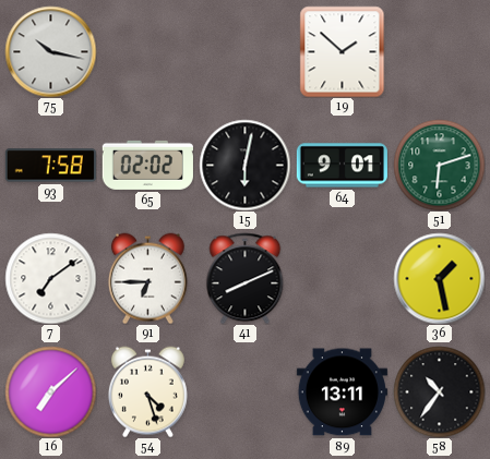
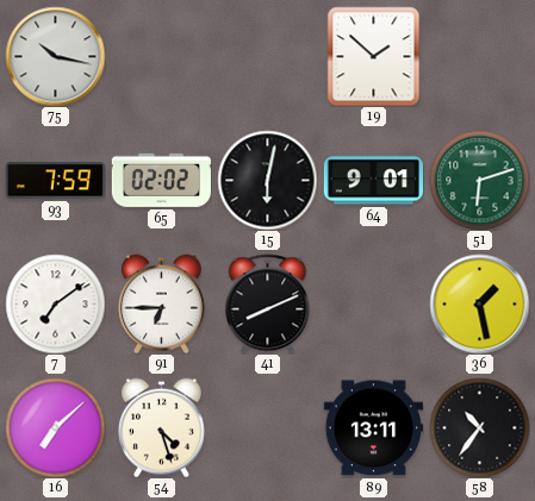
93: 7:58 -> 7:59
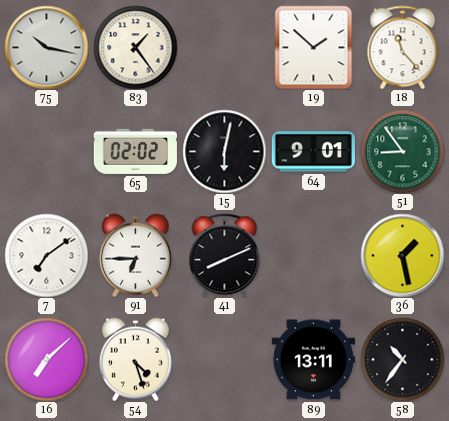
83: none -> 1:24
18: none -> 11:23
93: 7:59 -> none
51: 6:12 -> 8:54
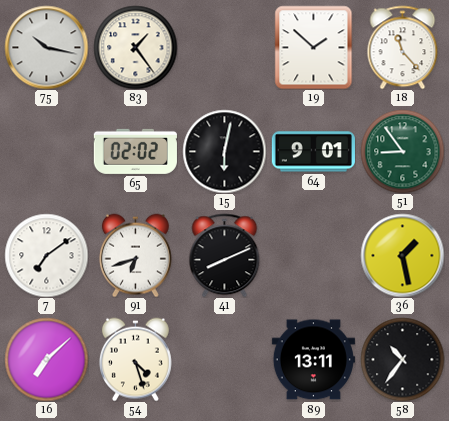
91: 6:45 -> 6:42
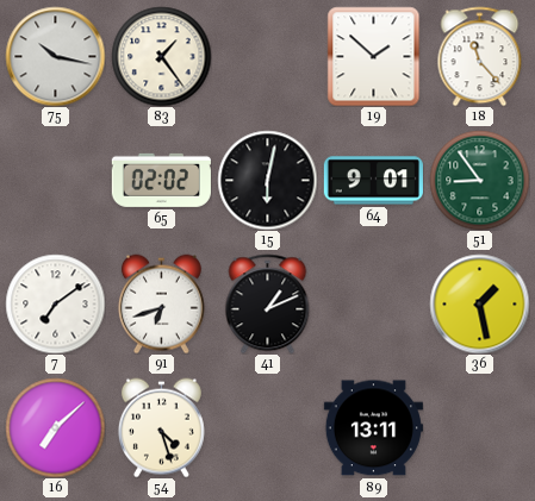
41: 8:11 -> 1:11
58: 10:36 -> none
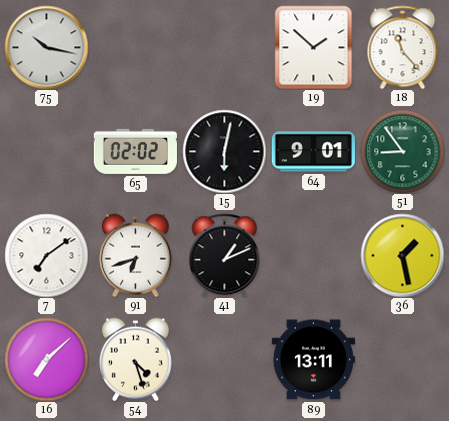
83: 1:24 -> none
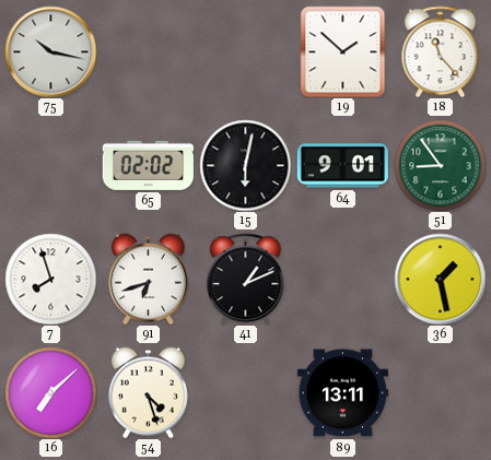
7: 7:09 -> 7:57
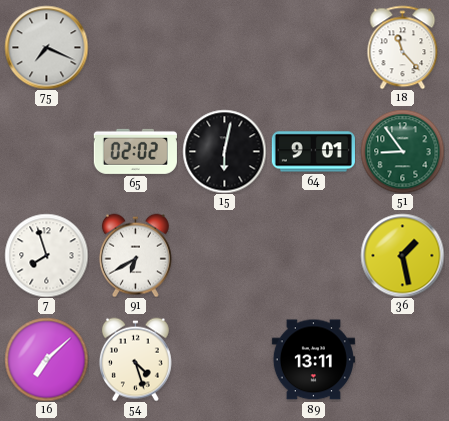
75: 10:17 -> 7:19
19: 1:52 -> none
91: 6:42 -> 6:40
41: 1:11 -> none
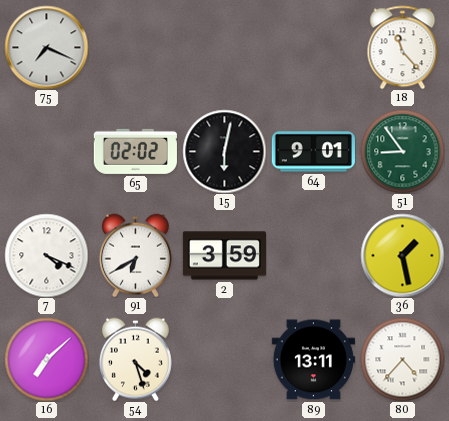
7: 7:57 -> 4:19
2: none -> 3:59
80: none -> 4:37
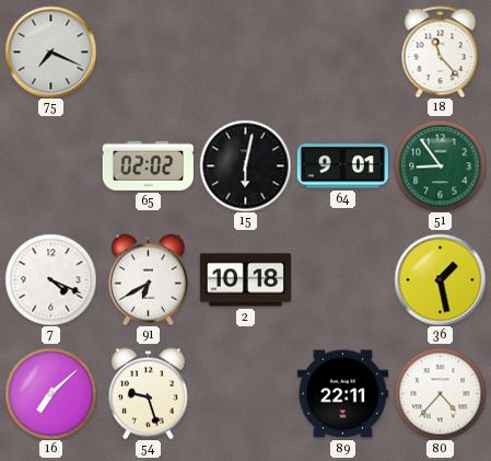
2: 3:59 -> 10:18
54: 4:27 -> 9:27
89: 13:11 -> 22:11
